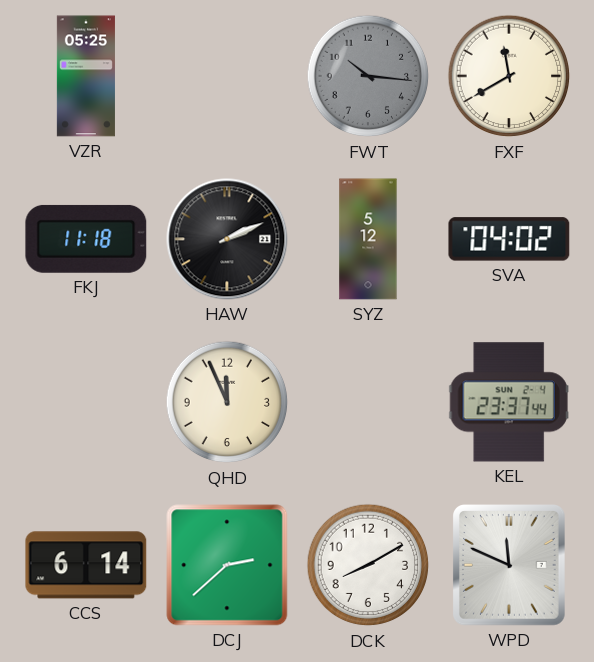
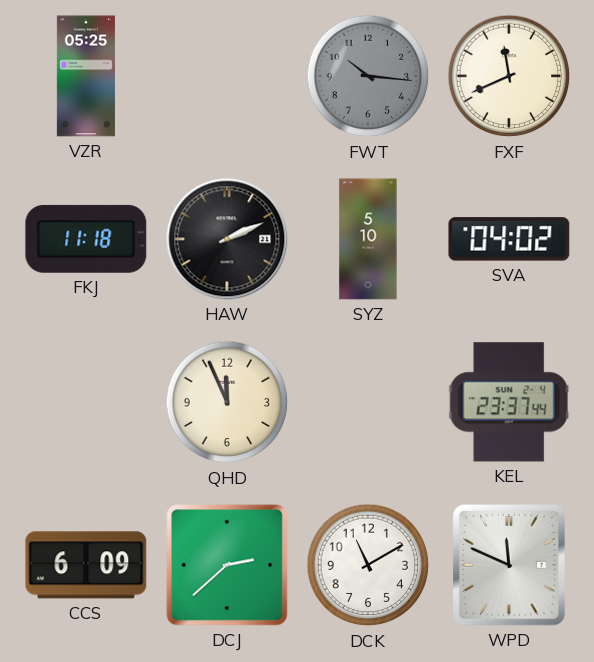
FXF: 11:40 -> 11:41
SYZ: 5:12 -> 5:10
CCS: 6:14 -> 6:09
DCK: 8:10 -> 11:10
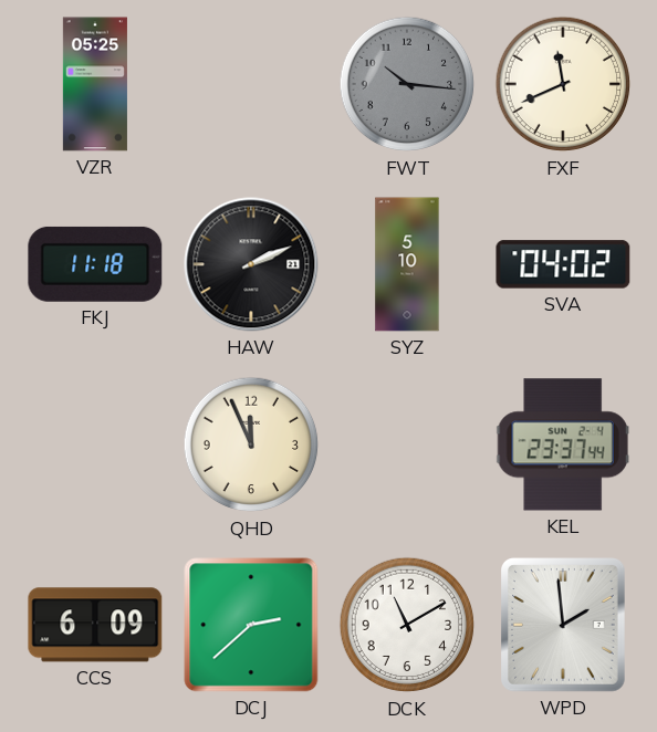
WPD: 11:49 -> 1:59
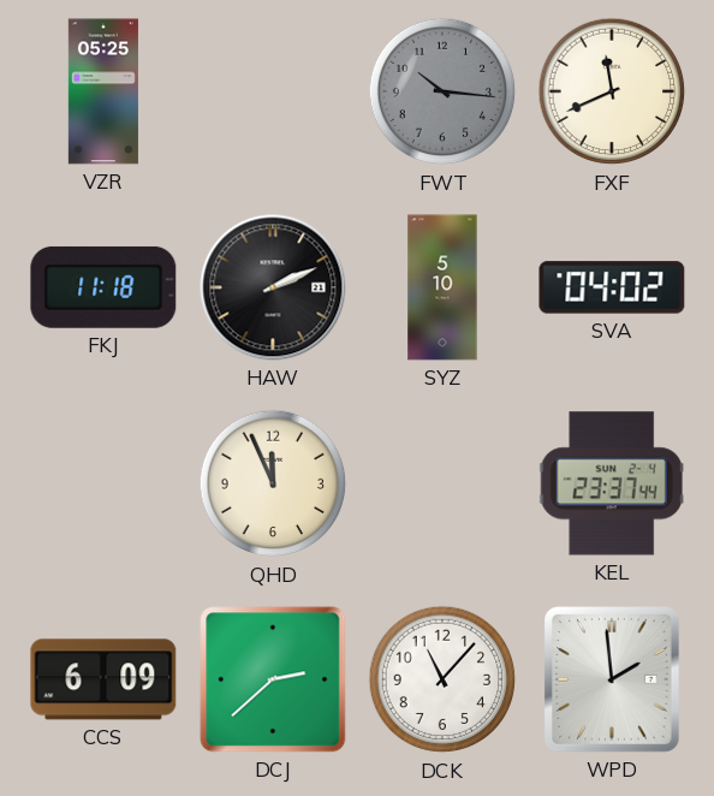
DCK: 11:10 -> 11:07
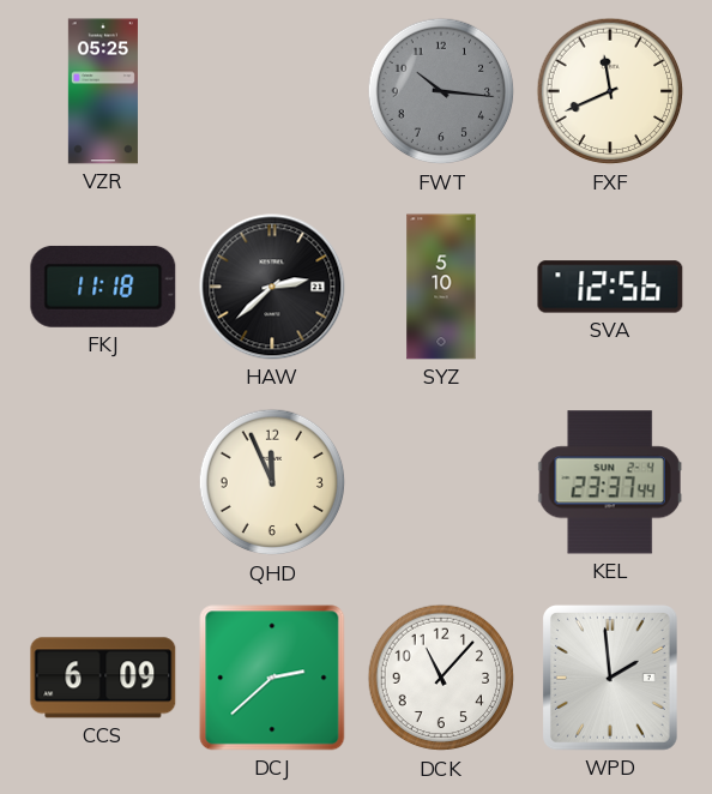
HAW: 2:11 -> 2:38
SVA: 04:02 -> 12:56
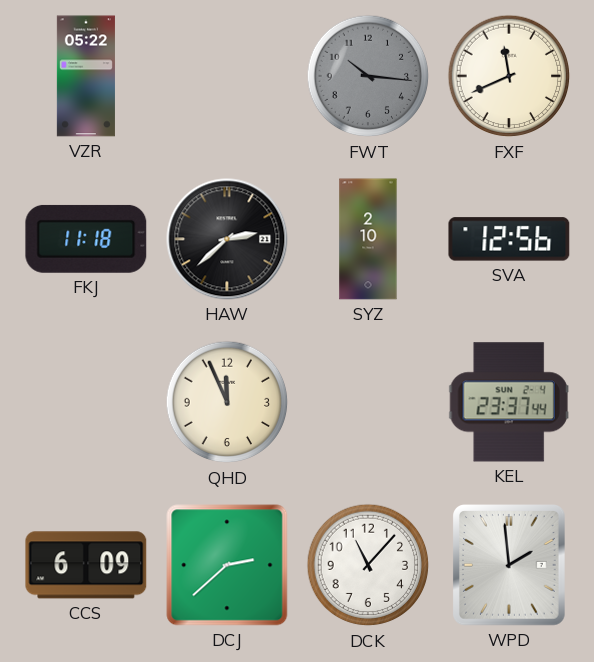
VZR: 05:25 -> 05:22
SYZ: 5:10 -> 2:10
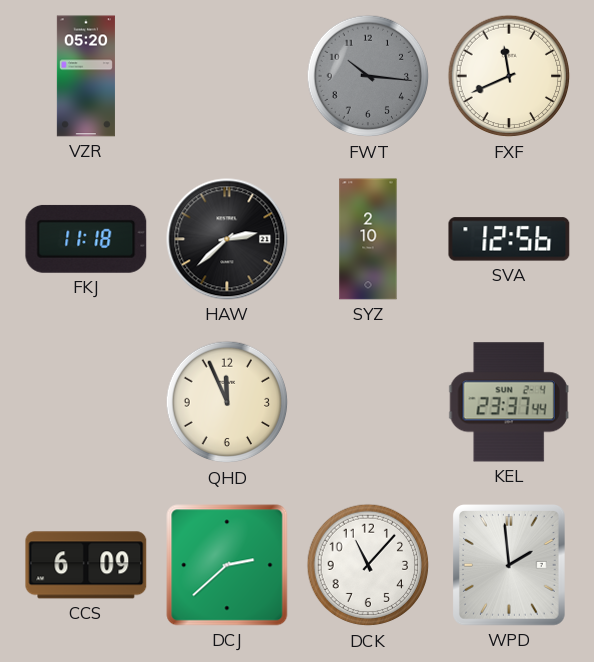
VZR: 05:22 -> 05:20
